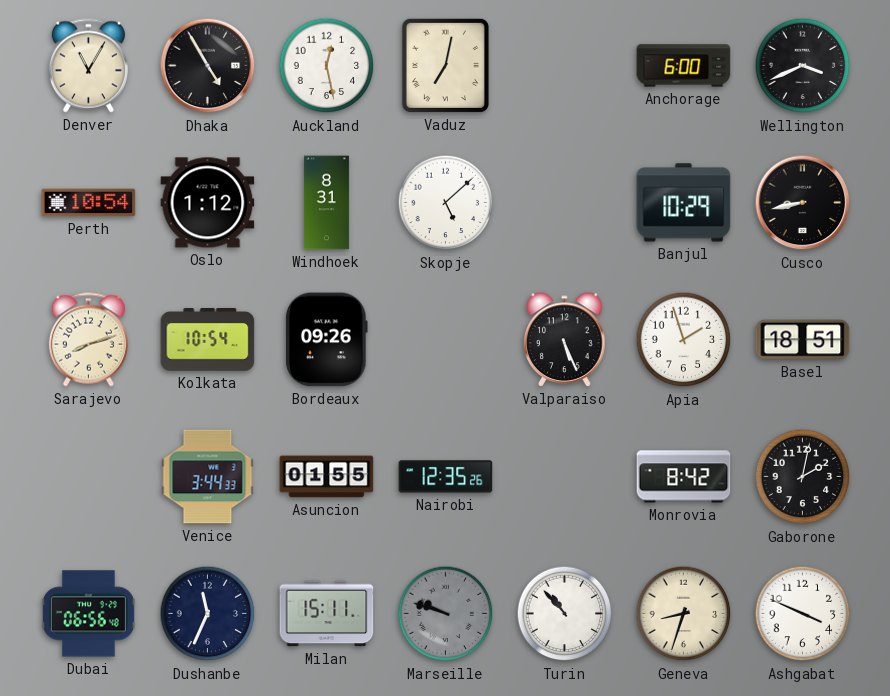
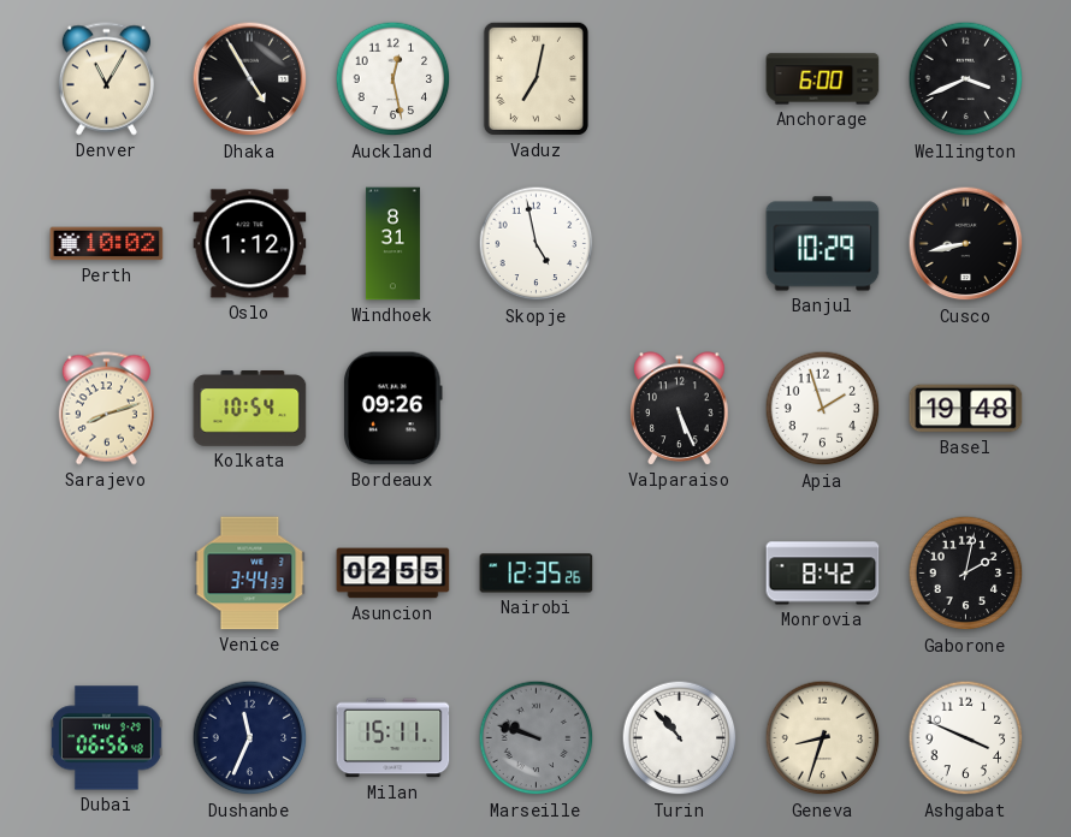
Perth: 10:54 -> 10:02
Skopje: 5:08 -> 4:58
Basel: 18:51 -> 19:48
Asuncion: 01:55 -> 02:55
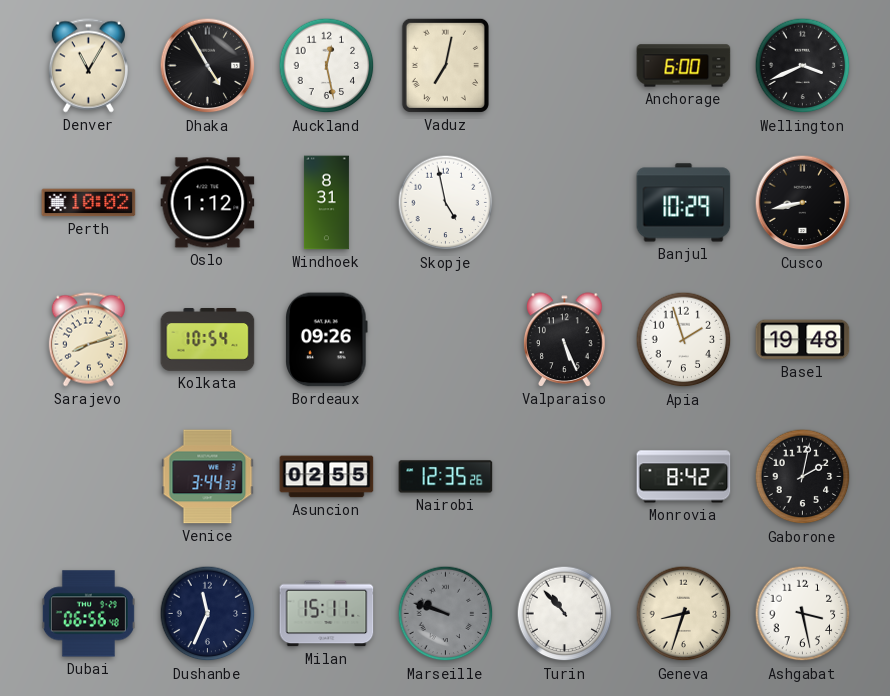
Ashgabat: 3:49 -> 3:28
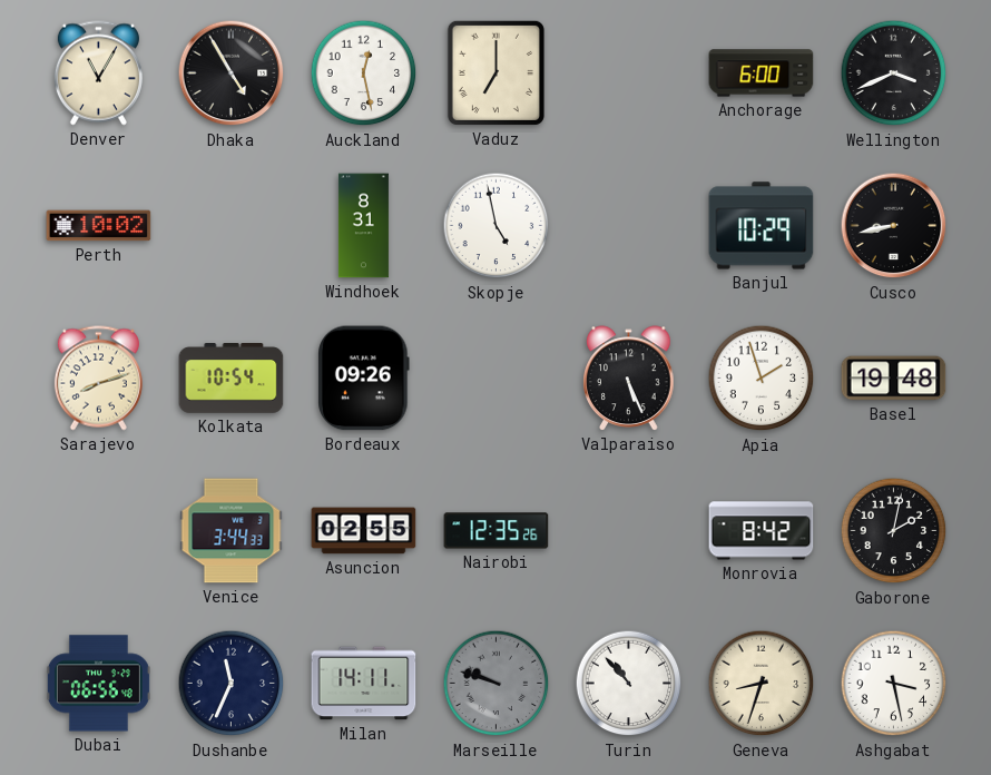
Vaduz: 7:02 -> 7:00
Oslo: 1:12 -> none
Milan: 15:11 -> 14:11
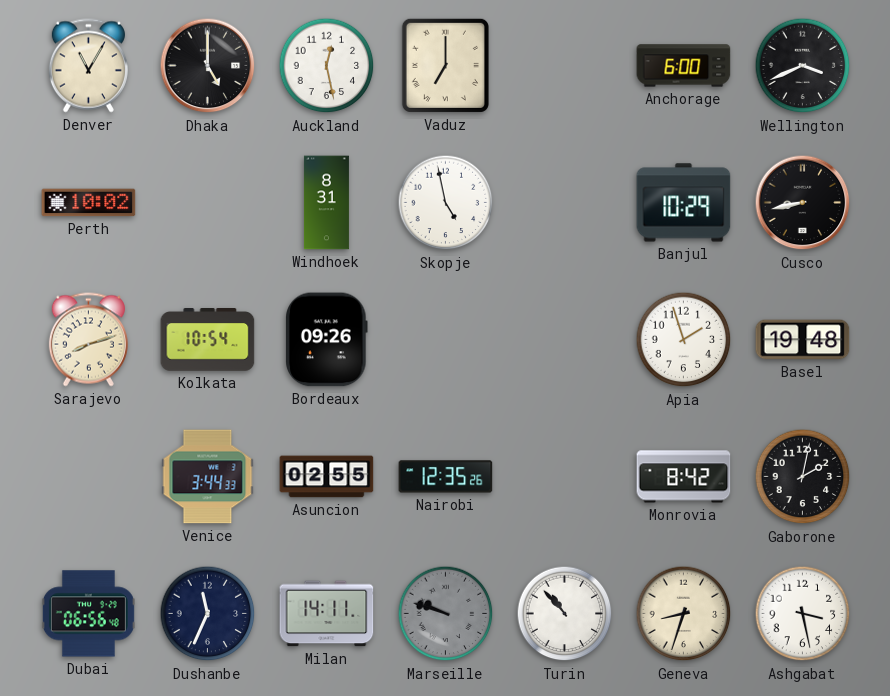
Dhaka: 4:55 -> 5:00
Valparaiso: 5:26 -> none
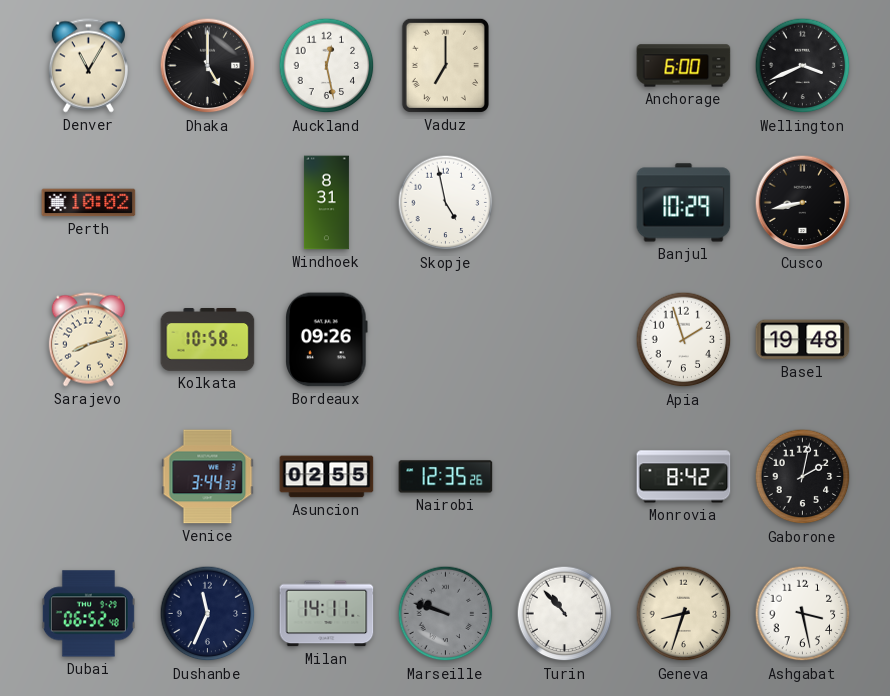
Kolkata: 10:54 -> 10:58
Dubai: 06:56 -> 06:52
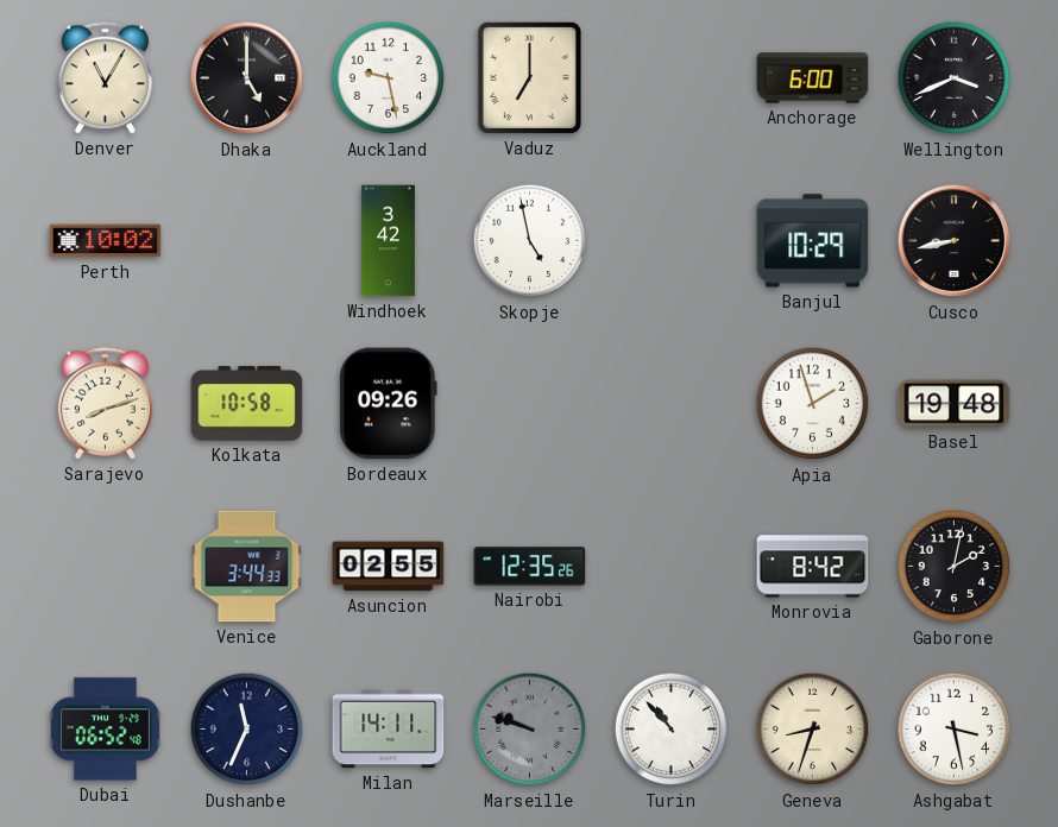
Auckland: 12:28 -> 9:28
Windhoek: 8:31 -> 3:42
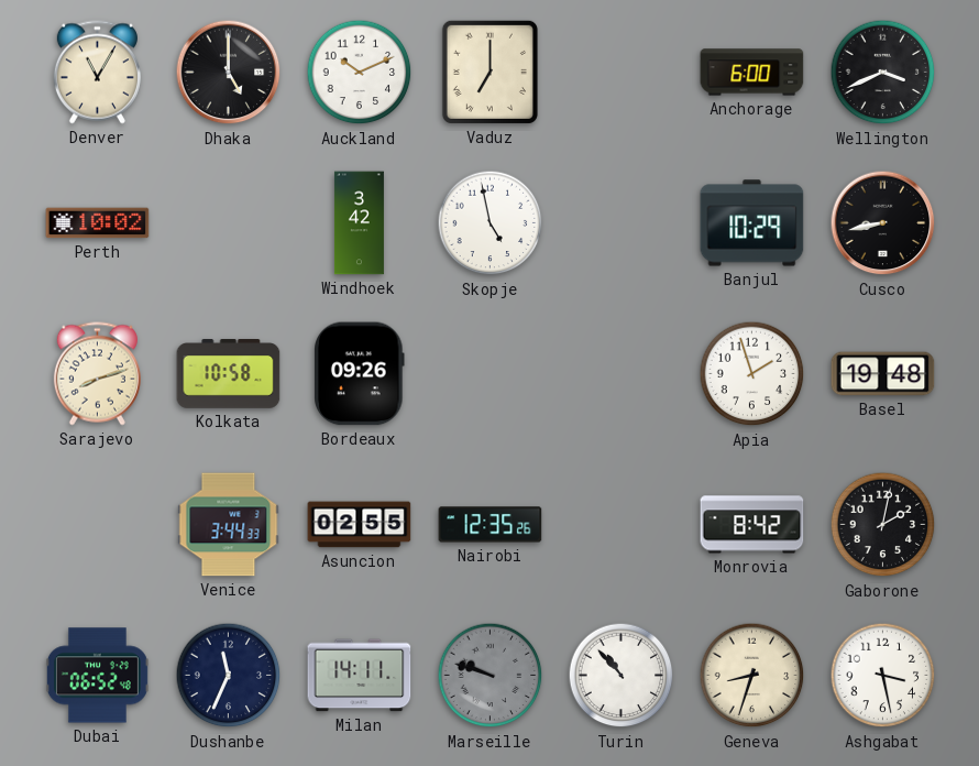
Auckland: 9:28 -> 10:11
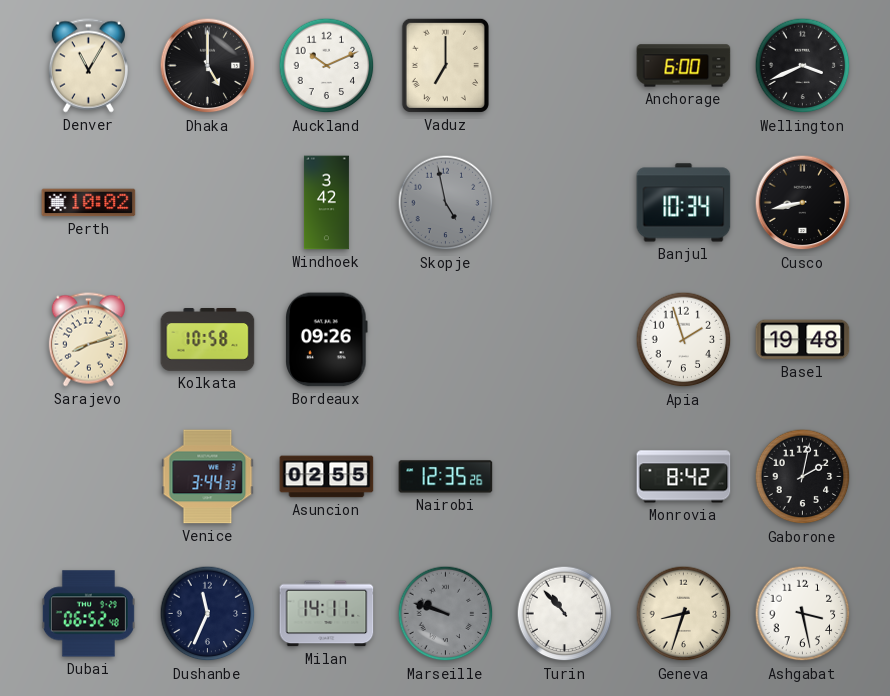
Skopje dial: white -> grey
Banjul: 10:29 -> 10:34
